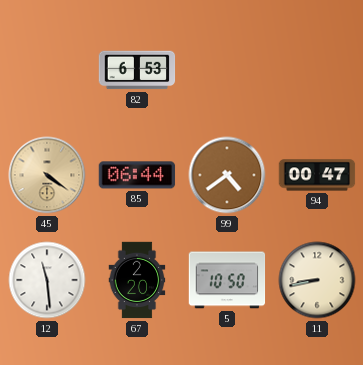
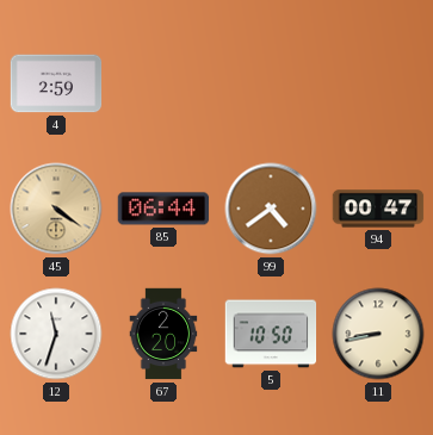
4: none -> 2:59
82: 6:53 -> none
12: 11:29 -> 11:33
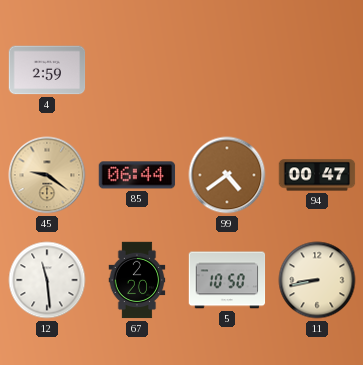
45: 4:21 -> 9:21
12: 11:33 -> 11:29
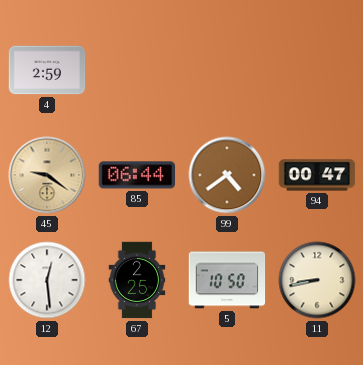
12: 11:29 -> 12:29
67: 2:20 -> 2:25
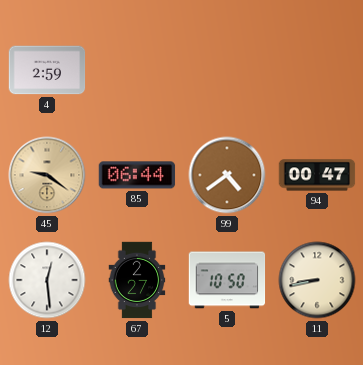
67: 2:25 -> 2:27
